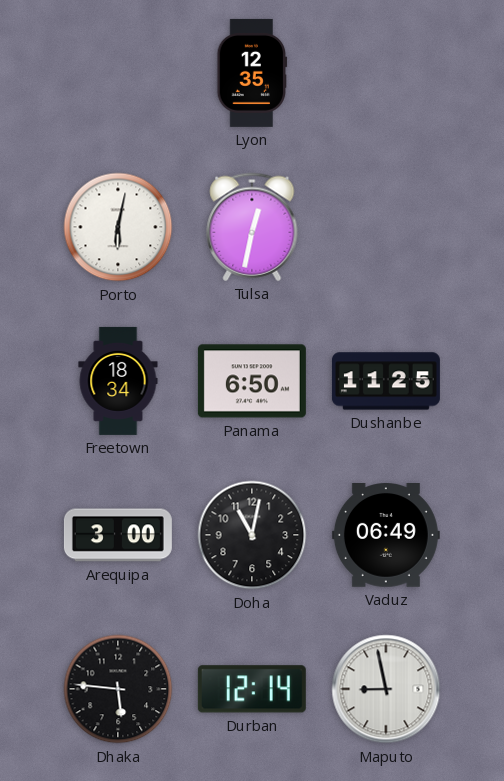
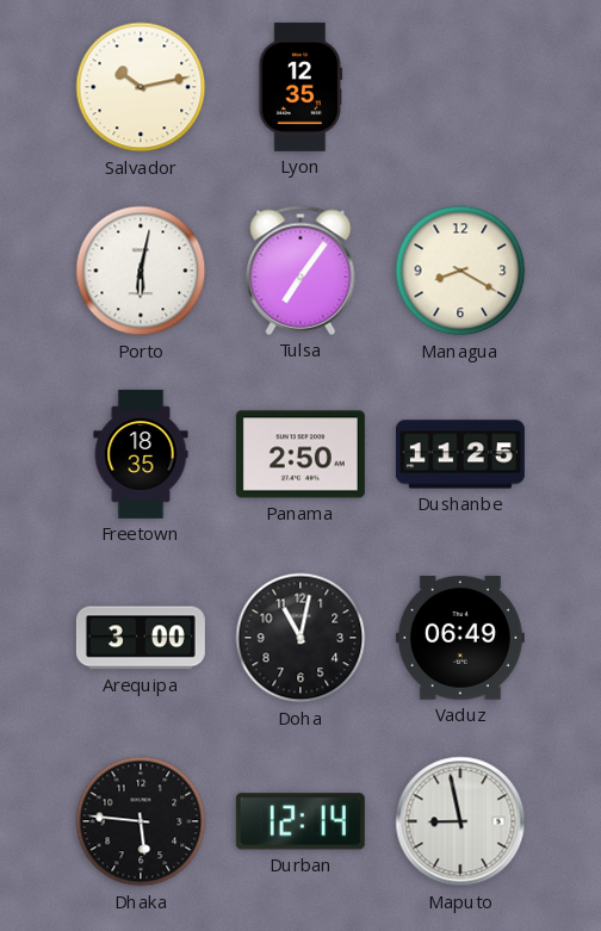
Salvador: none -> 10:13
Tulsa: 12:32 -> 7:06
Managua: none -> 8:20
Freetown: 18:34 -> 18:35
Panama: 6:50 -> 2:50
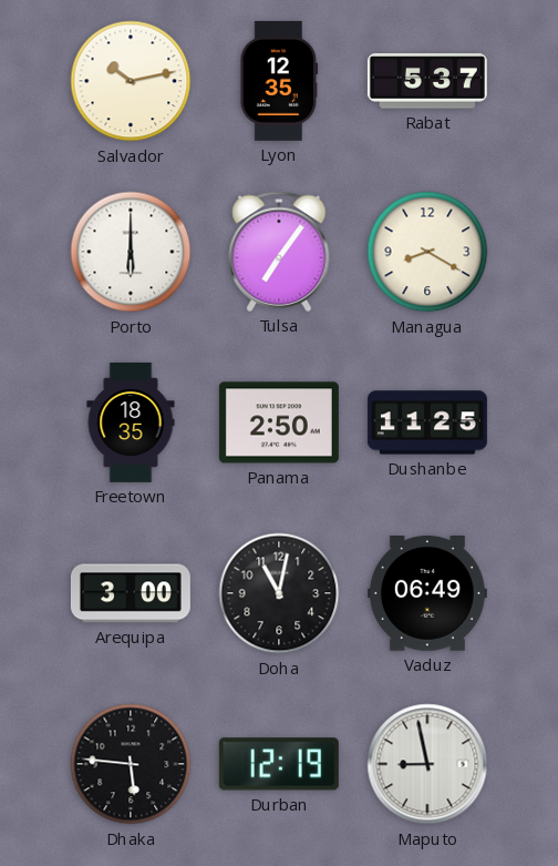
Rabat: none -> 5:37
Porto: 6:02 -> 6:00
Durban: 12:14 -> 12:19
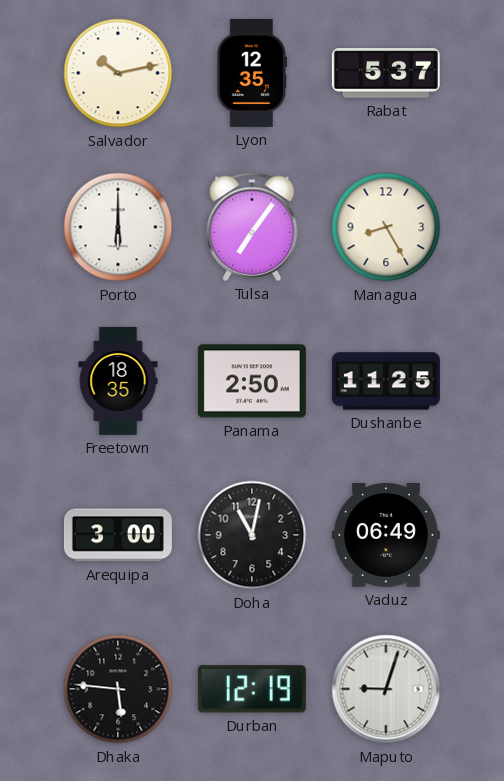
Managua: 8:20 -> 8:25
Maputo: 8:58 -> 9:03
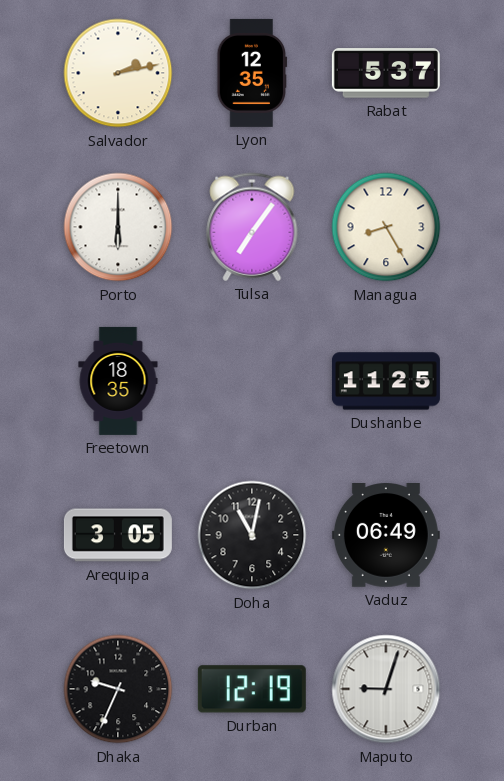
Salvador: 10:13 -> 2:13
Panama: 2:50 -> none
Arequipa: 3:00 -> 3:05
Dhaka: 5:46 -> 9:34
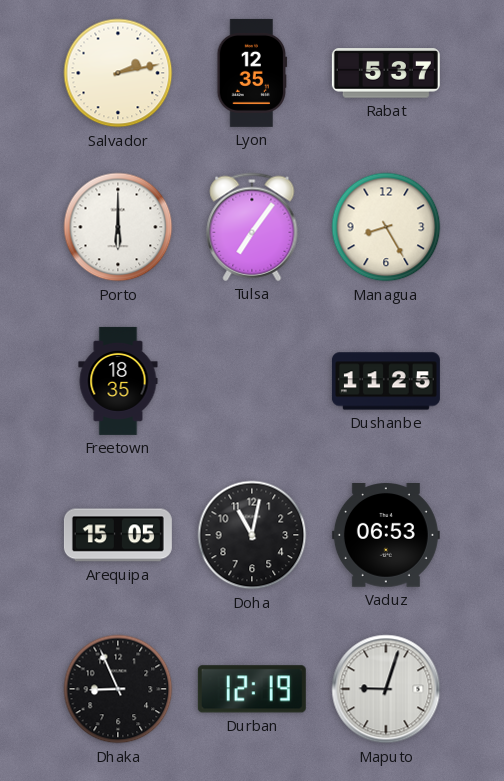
Arequipa: 3:05 -> 15:05
Vaduz: 06:49 -> 06:53
Dhaka: 9:34 -> 8:56
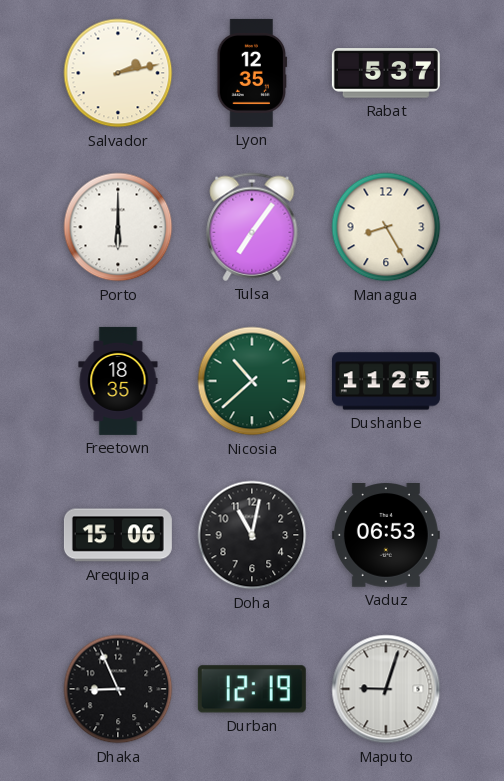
Nicosia: none -> 10:38
Arequipa: 15:05 -> 15:06
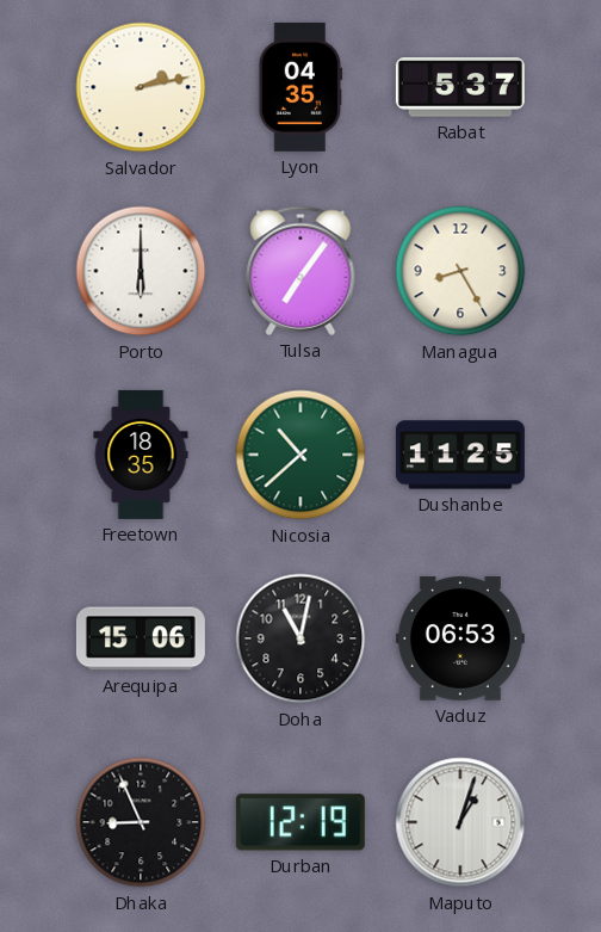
Lyon: 12:35 -> 04:35
Maputo: 9:03 -> 1:03
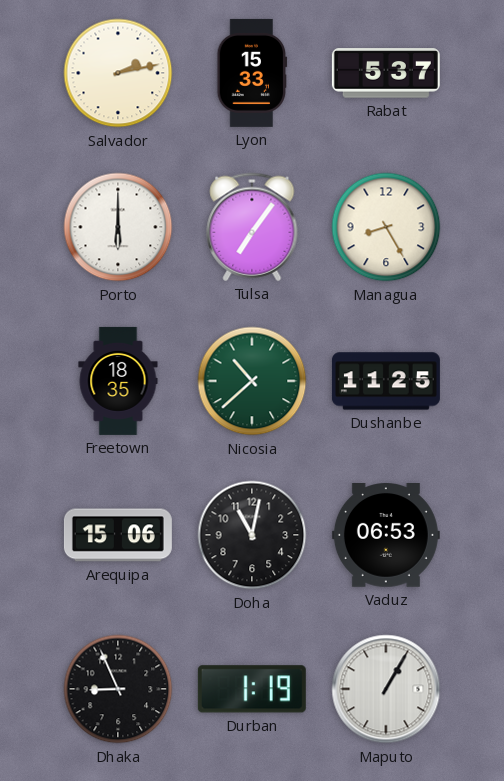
Lyon: 04:35 -> 15:33
Durban: 12:19 -> 1:19
Maputo: 1:03 -> 1:05
